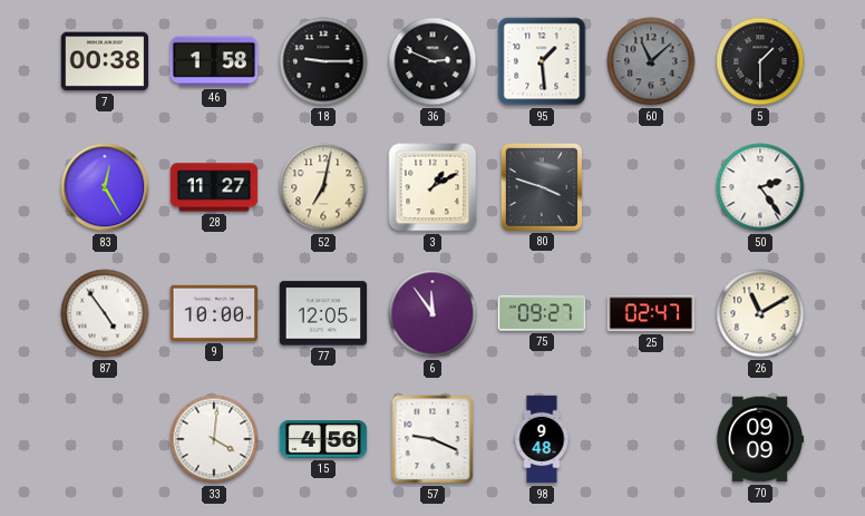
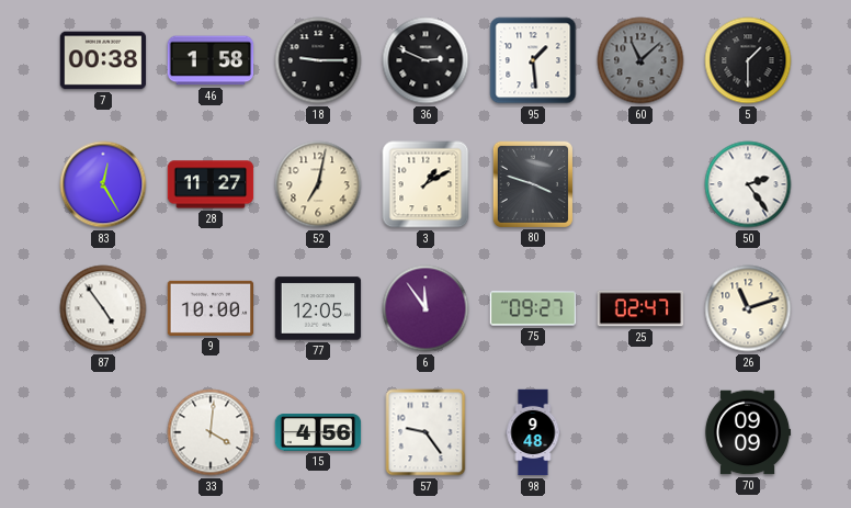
26: 11:10 -> 11:12
57: 9:19 -> 9:24
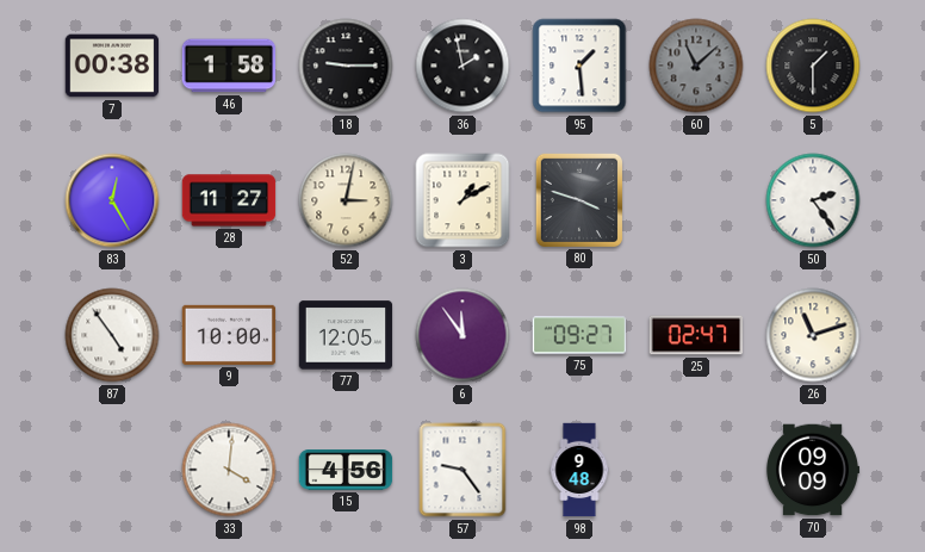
36: 2:49 -> 1:58
52: 7:02 -> 3:02
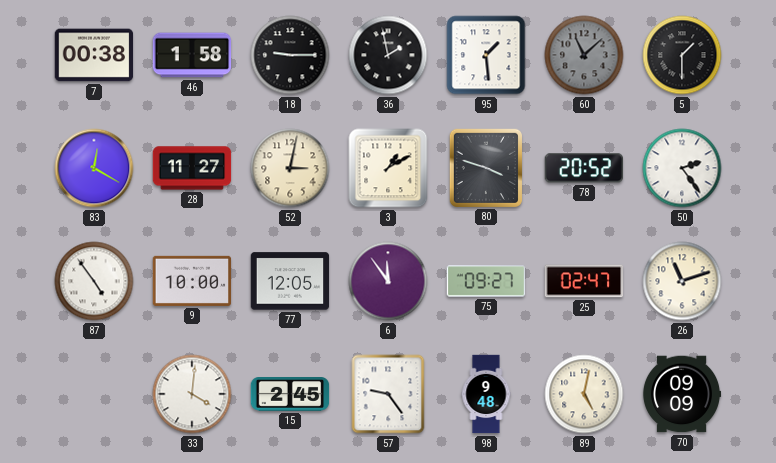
83: 12:25 -> 12:20
78: none -> 20:52
15: 4:56 -> 2:45
89: none -> 5:02
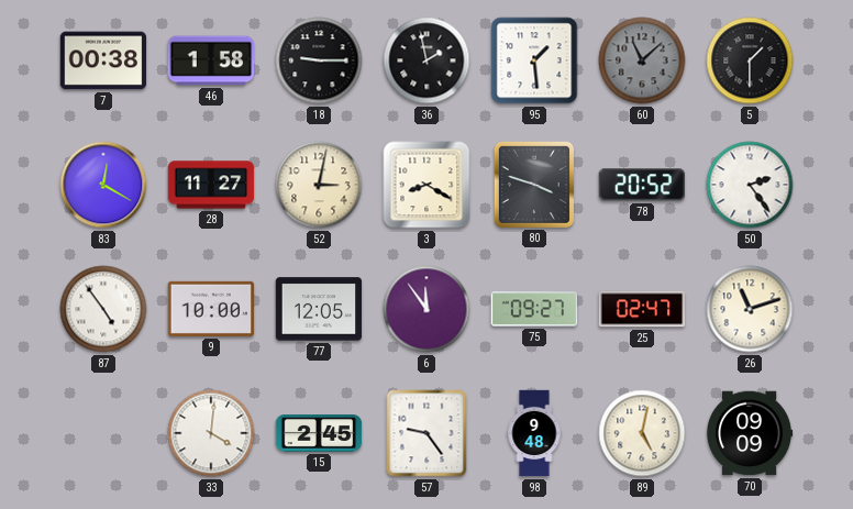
3: 1:10 -> 8:20
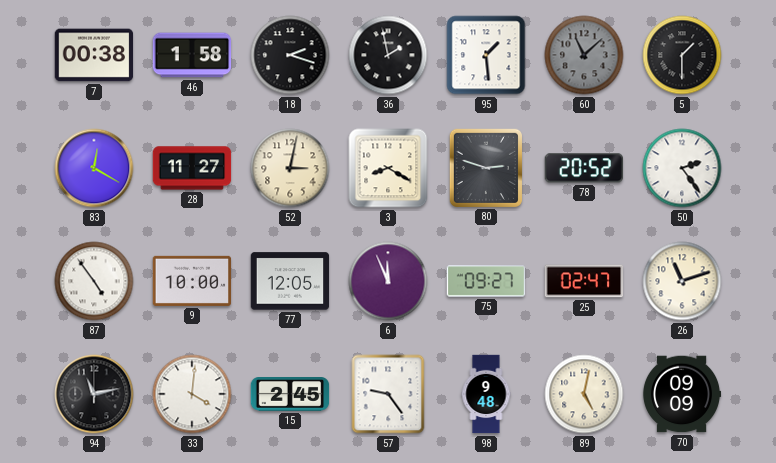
18: 9:15 -> 2:18
80: 3:48 -> 2:48
6: 11:54 -> 11:56
94: none -> 11:13
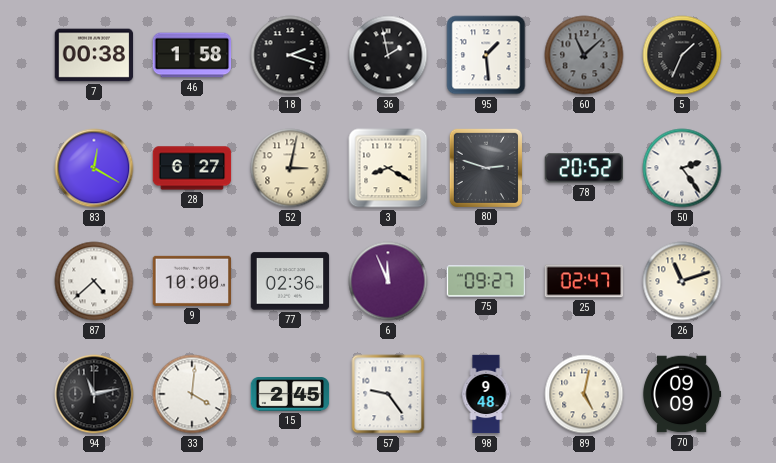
5: 1:30 -> 1:34
28: 11:27 -> 6:27
87: 4:54 -> 4:38
77: 12:05 -> 02:36
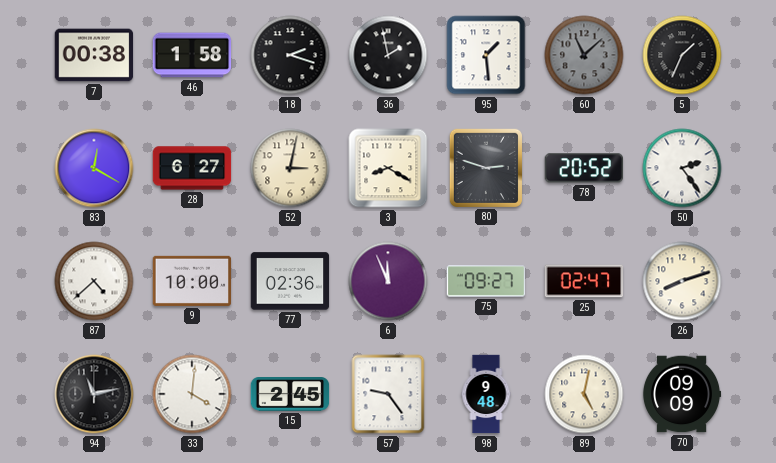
26: 11:12 -> 8:12
